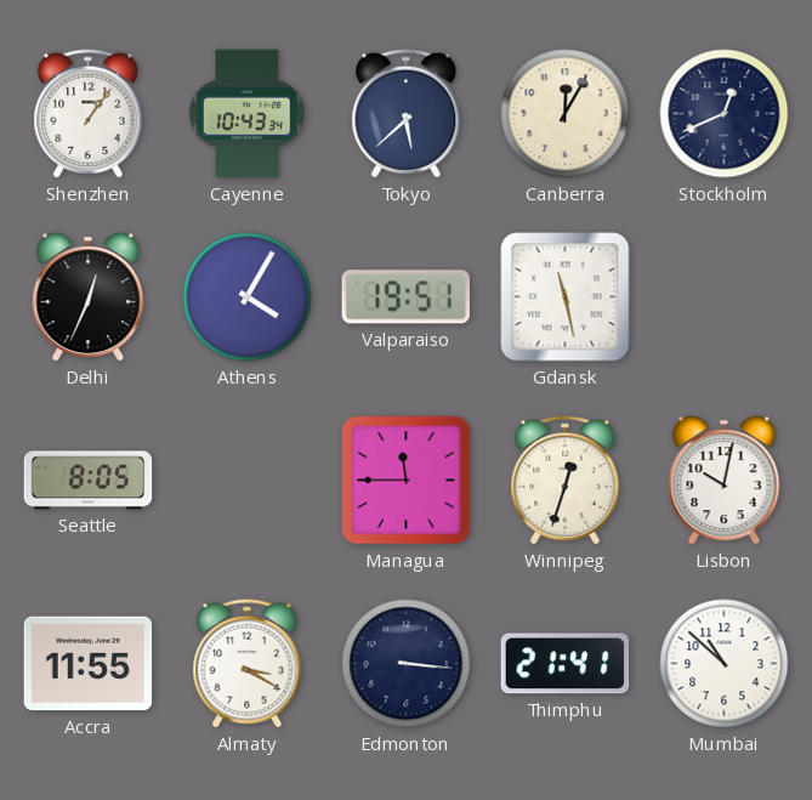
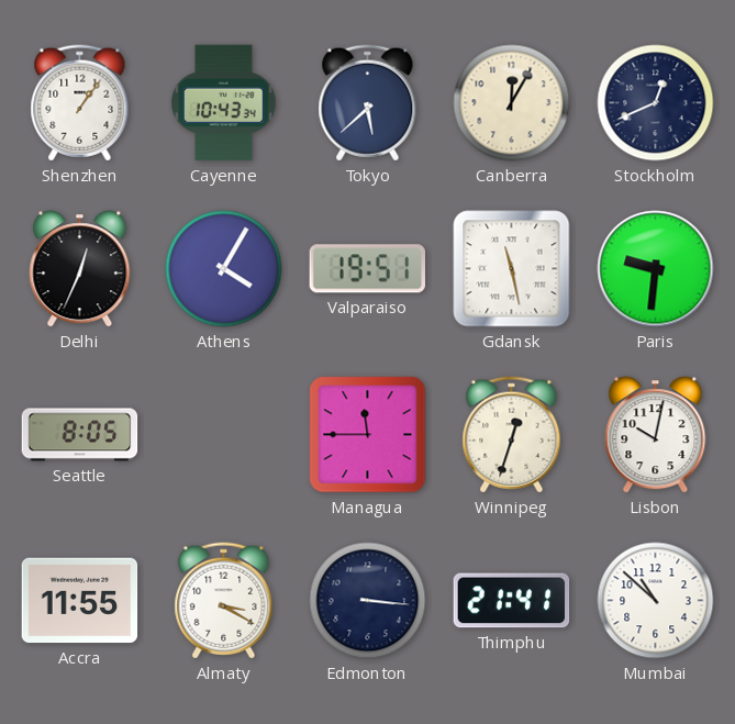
Paris: none -> 9:31
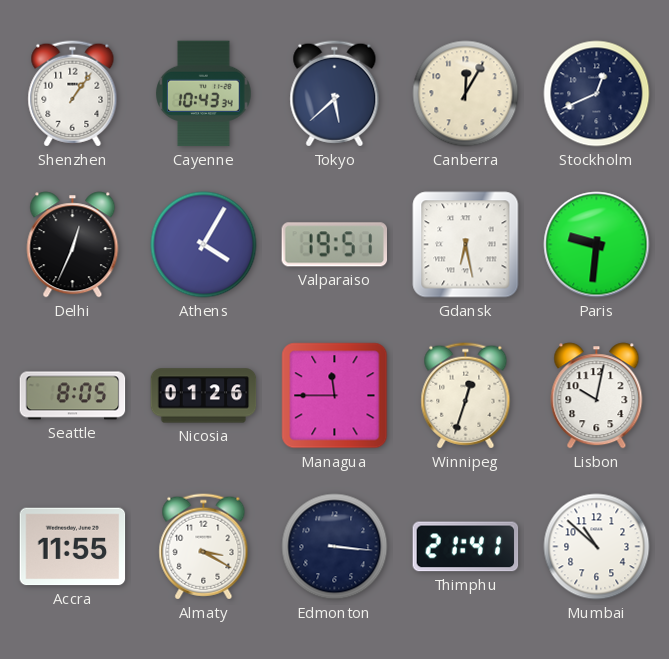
Gdansk: 11:28 -> 6:28
Nicosia: none -> 01:26
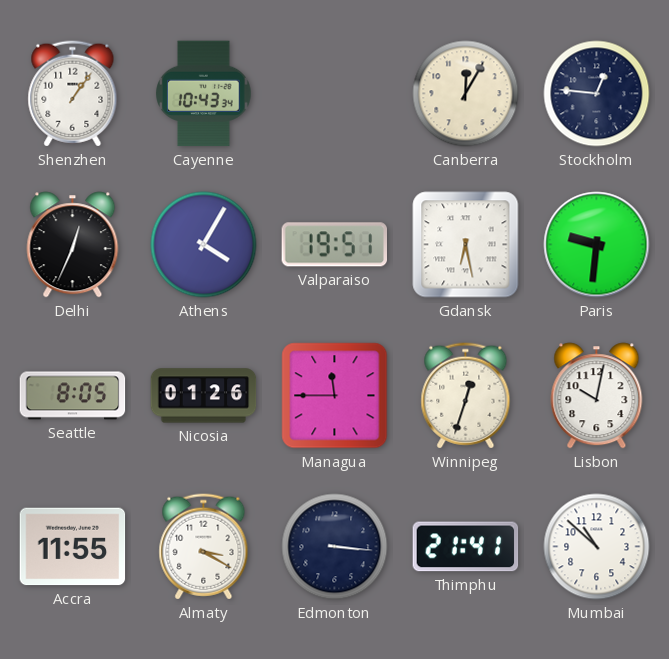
Tokyo: 5:38 -> none
Stockholm: 12:41 -> 12:46
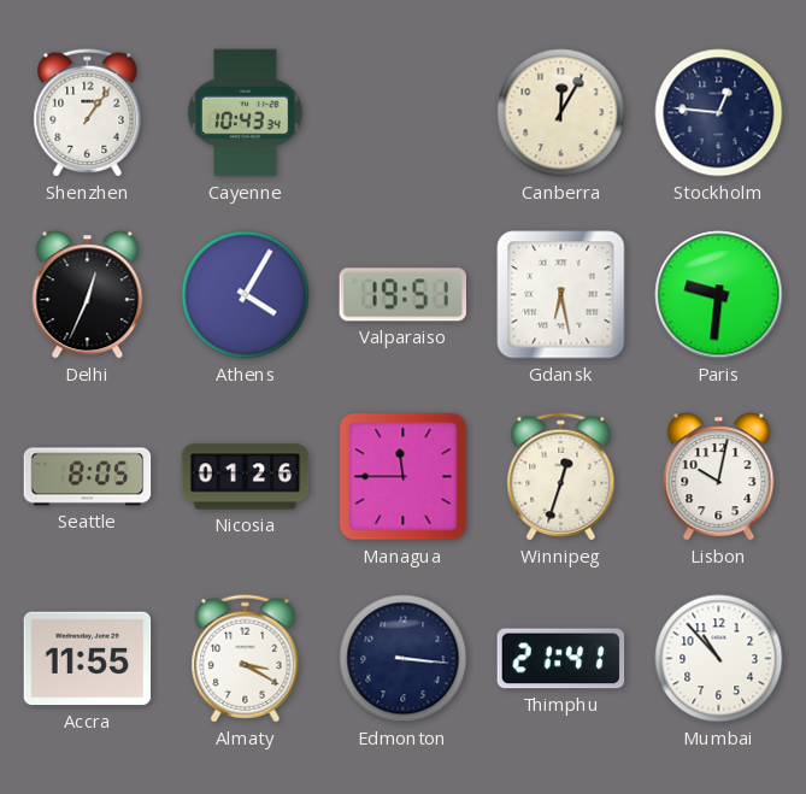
Mumbai: 10:52 -> 10:53
